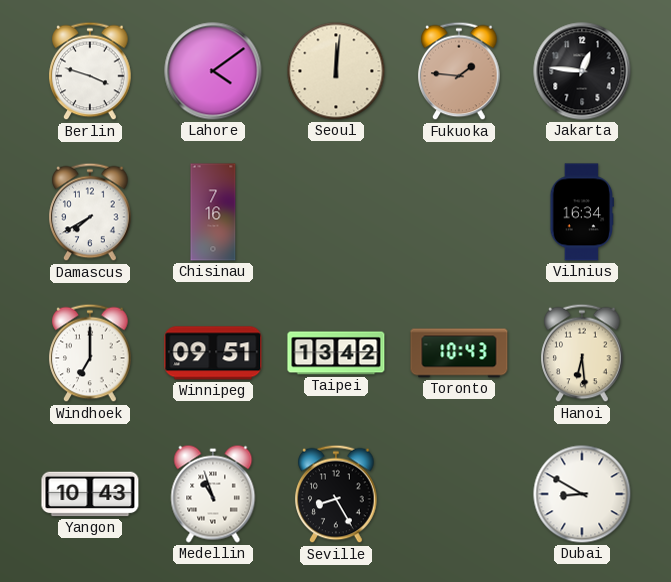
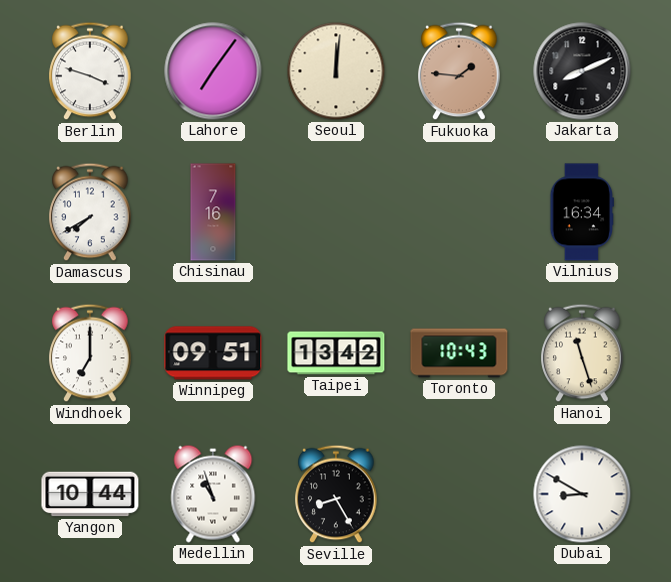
Lahore: 4:09 -> 7:06
Jakarta: 12:46 -> 8:11
Hanoi: 6:29 -> 11:27
Yangon: 10:43 -> 10:44
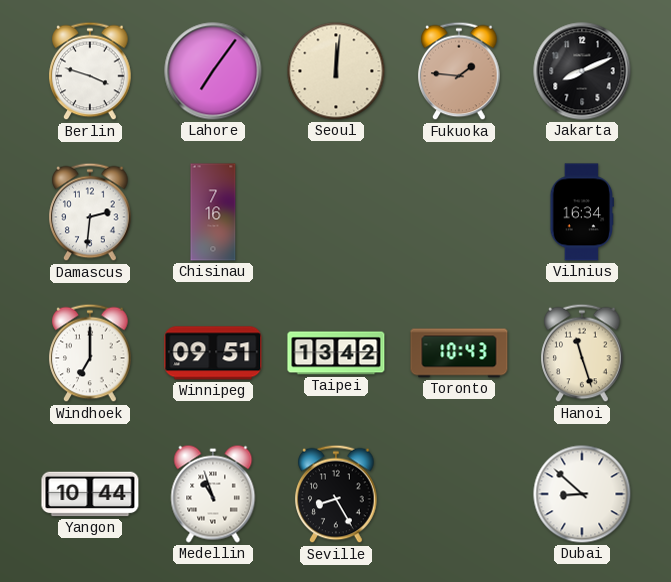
Damascus: 7:40 -> 2:31
Dubai: 8:50 -> 8:52
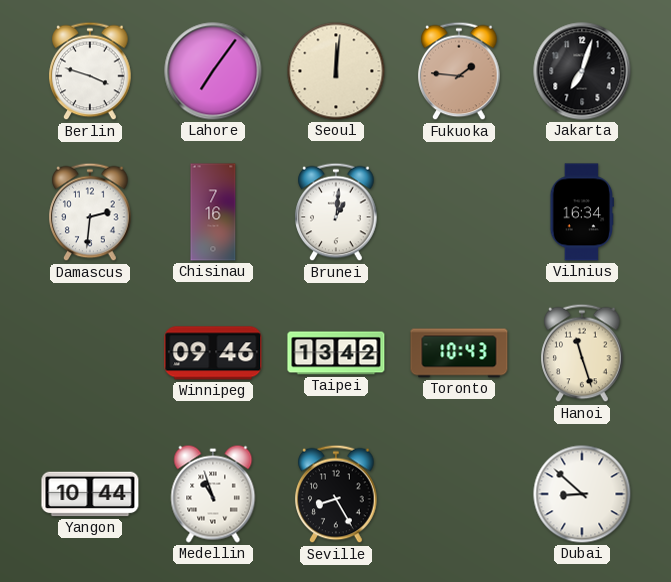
Jakarta: 8:11 -> 7:03
Brunei: none -> 1:01
Windhoek: 7:00 -> none
Winnipeg: 09:51 -> 09:46
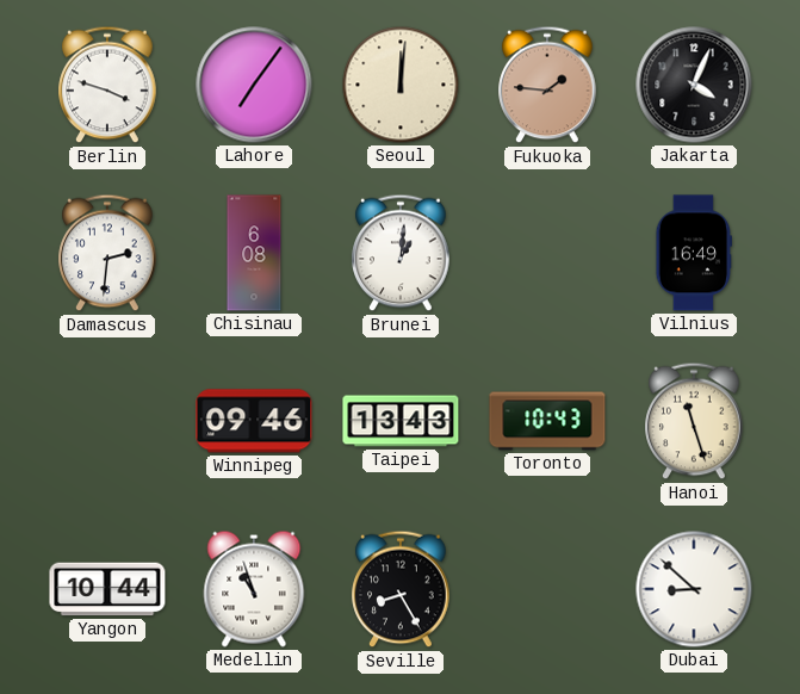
Jakarta: 7:03 -> 4:04
Chisinau: 7:16 -> 6:08
Vilnius: 16:34 -> 16:49
Taipei: 13:42 -> 13:43
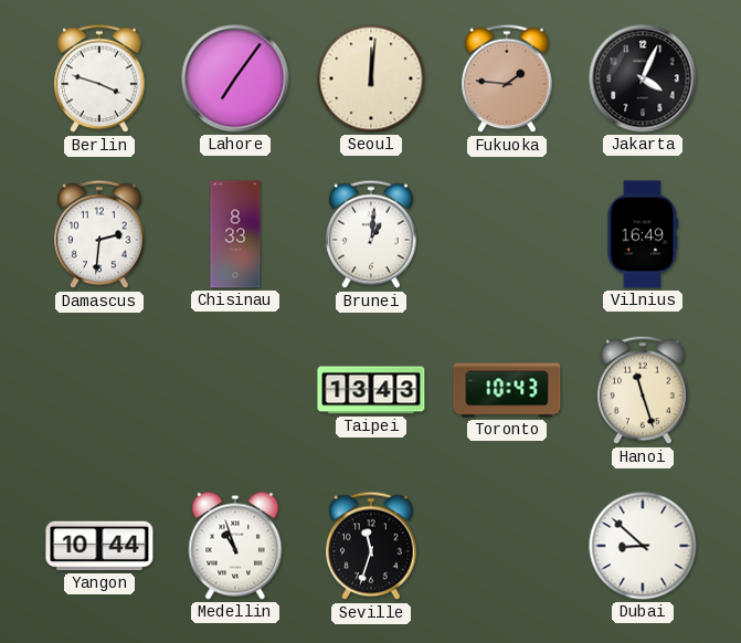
Chisinau: 6:08 -> 8:33
Winnipeg: 09:46 -> none
Seville: 8:25 -> 11:33
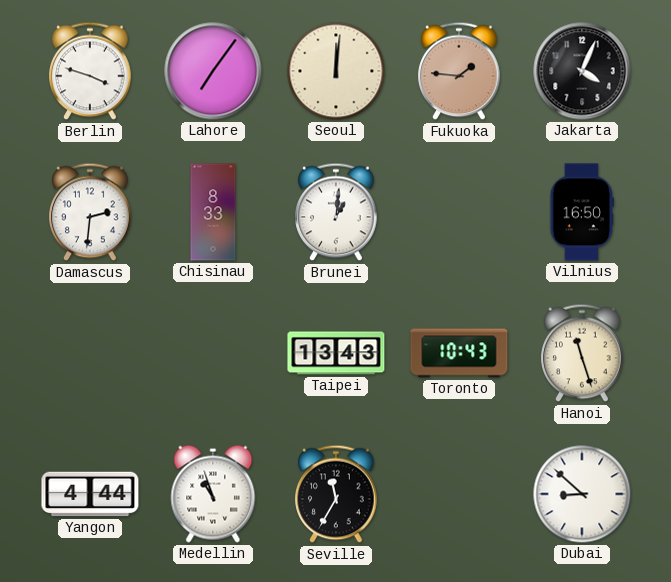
Vilnius: 16:49 -> 16:50
Yangon: 10:44 -> 4:44
Seville: 11:33 -> 11:35
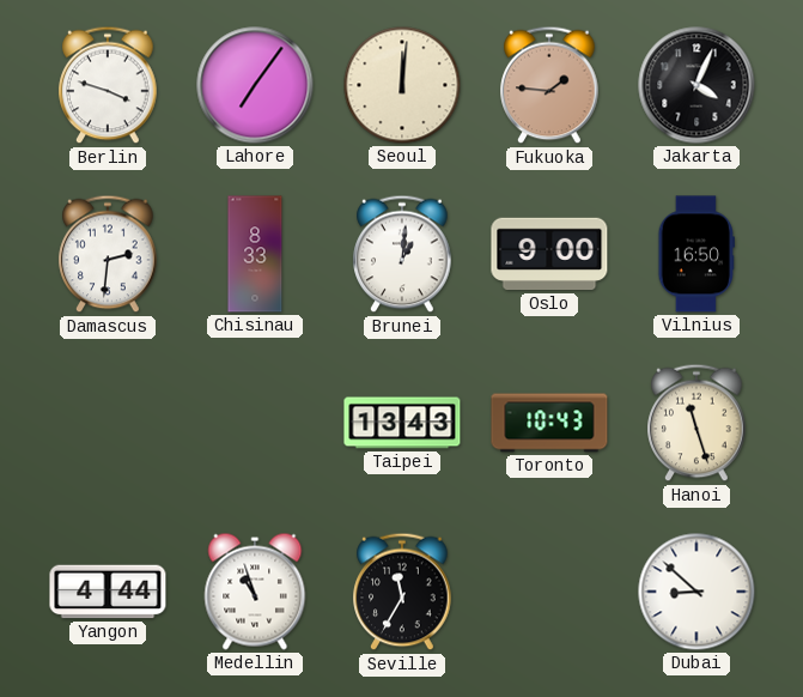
Oslo: none -> 9:00
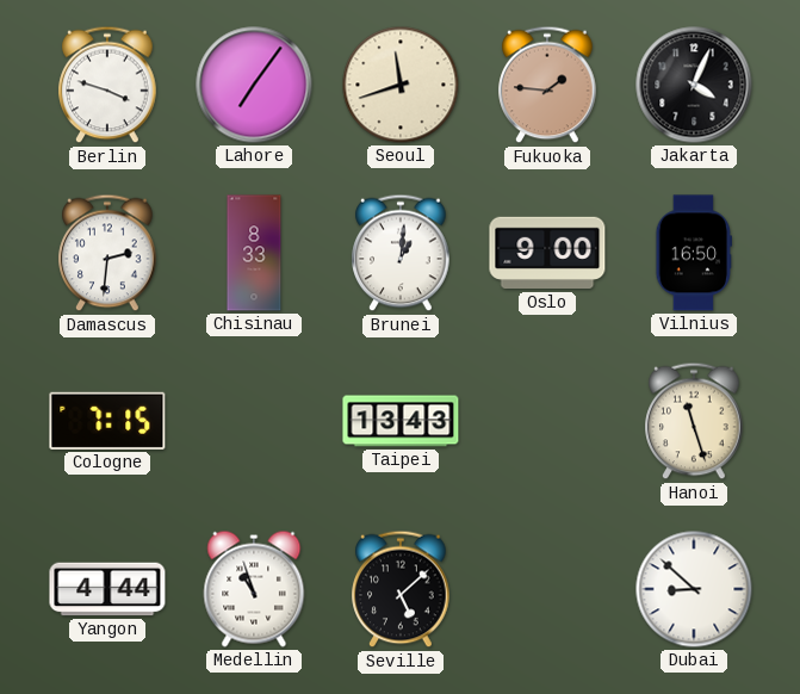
Seoul: 12:01 -> 11:42
Cologne: none -> 7:15
Toronto: 10:43 -> none
Seville: 11:35 -> 5:08
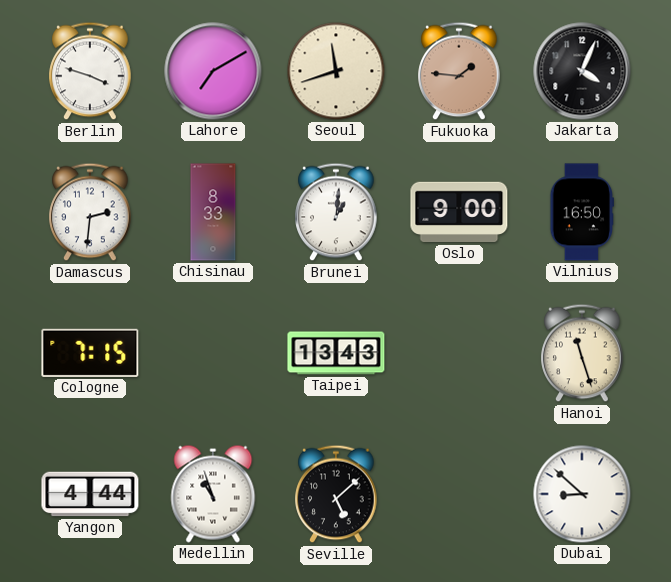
Lahore: 7:06 -> 7:10
